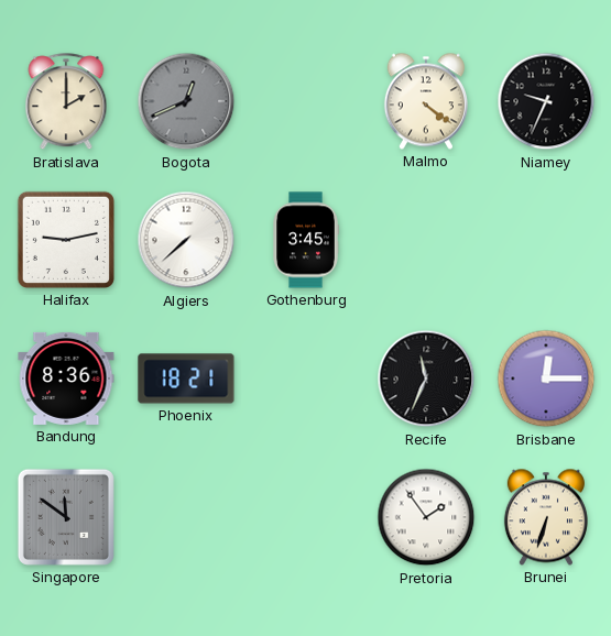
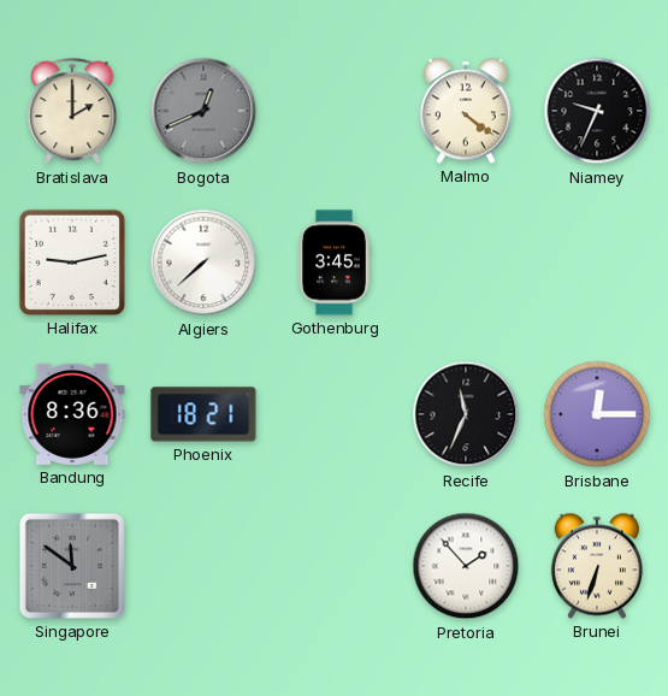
Pretoria: 1:54 -> 1:53
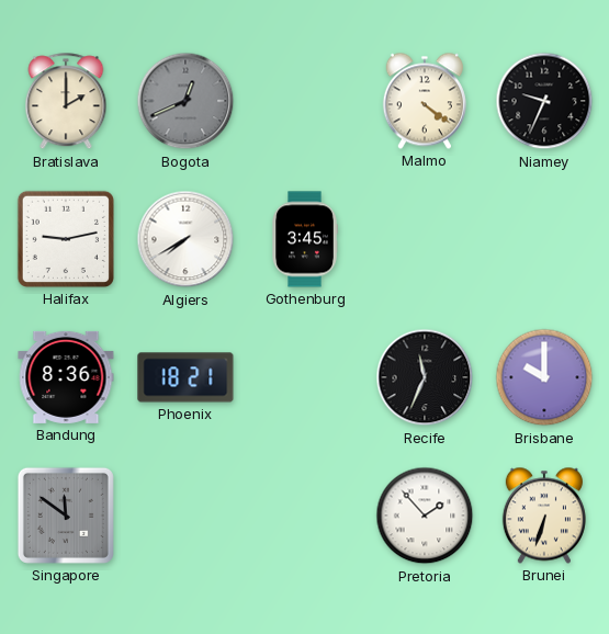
Algiers: 7:38 -> 7:40
Brisbane: 12:15 -> 10:00
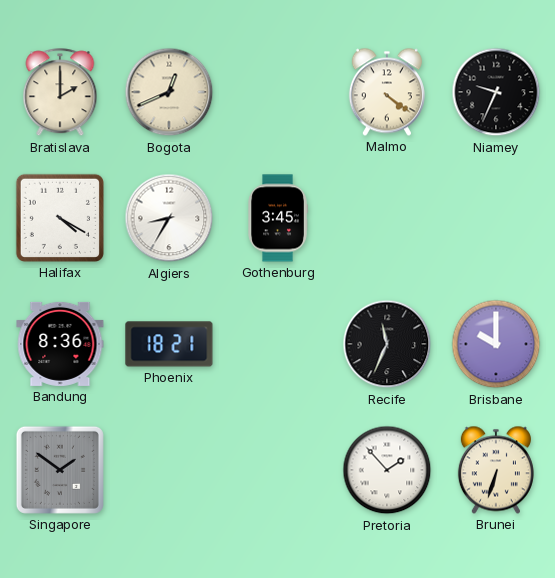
Bogota dial: grey -> cream
Halifax: 9:13 -> 4:20
Algiers: 7:40 -> 8:35
Singapore: 11:51 -> 1:51
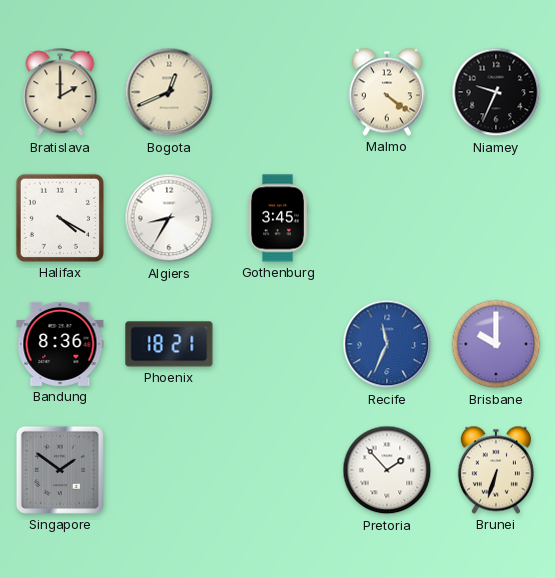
Recife dial: black -> blue
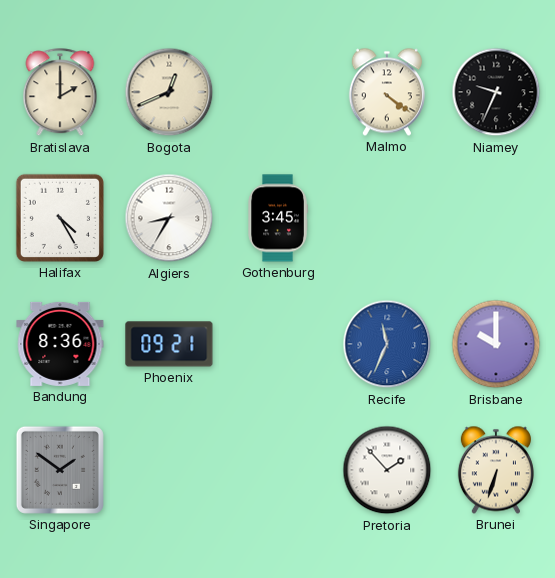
Halifax: 4:20 -> 4:25
Phoenix: 18:21 -> 09:21
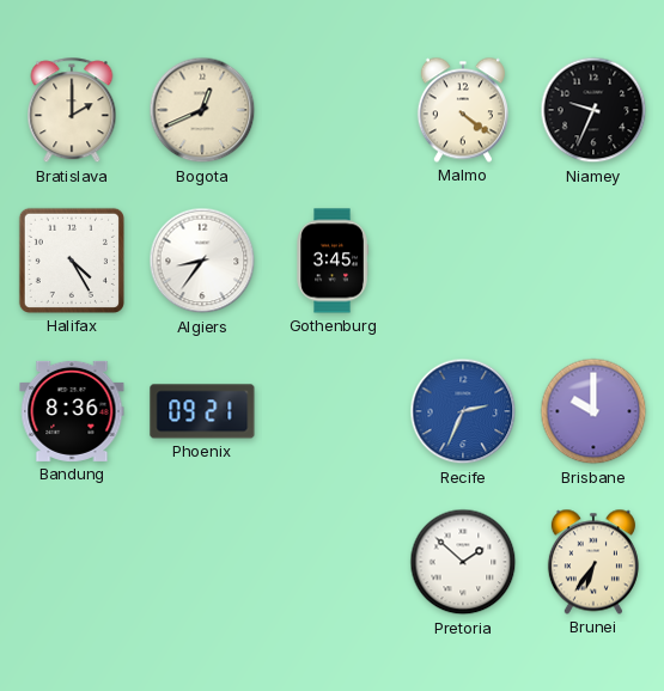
Algiers: 8:35 -> 8:36
Recife: 11:34 -> 2:34
Singapore: 1:51 -> none
Pretoria: 1:53 -> 1:52
Brunei: 6:33 -> 6:36
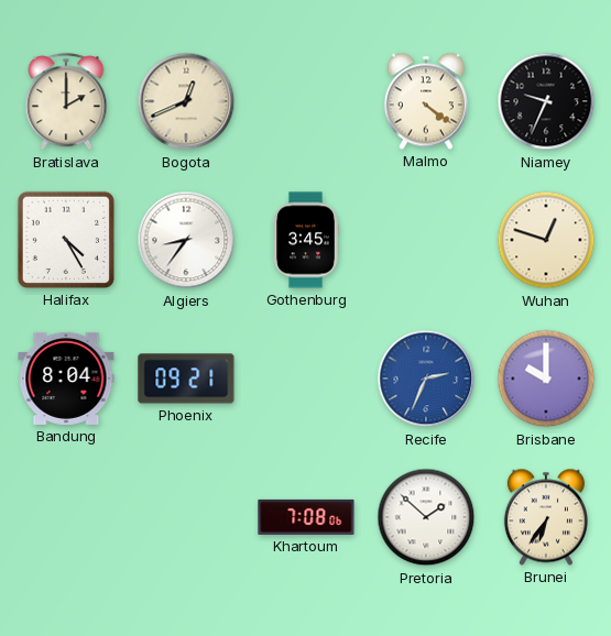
Wuhan: none -> 12:48
Bandung: 8:36 -> 8:04
Khartoum: none -> 7:08
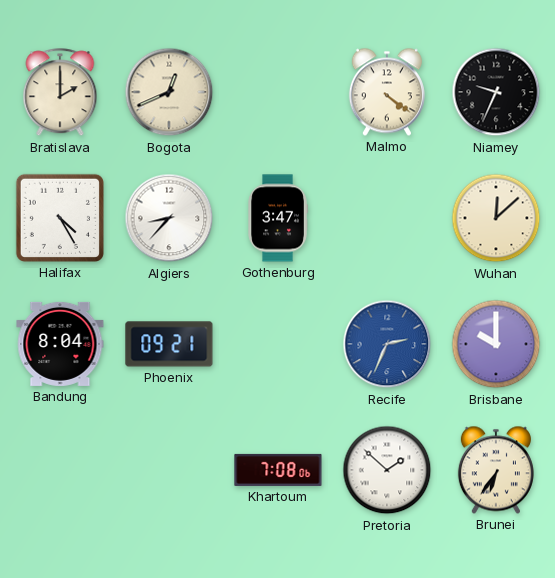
Algiers: 8:36 -> 8:37
Gothenburg: 3:45 -> 3:47
Wuhan: 12:48 -> 12:08
